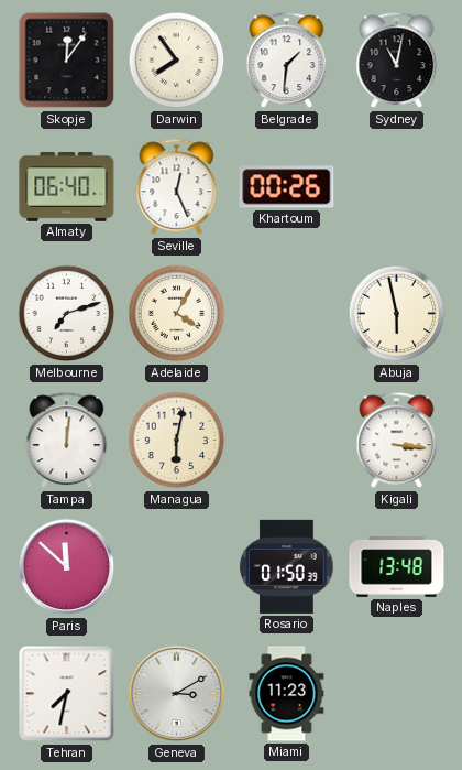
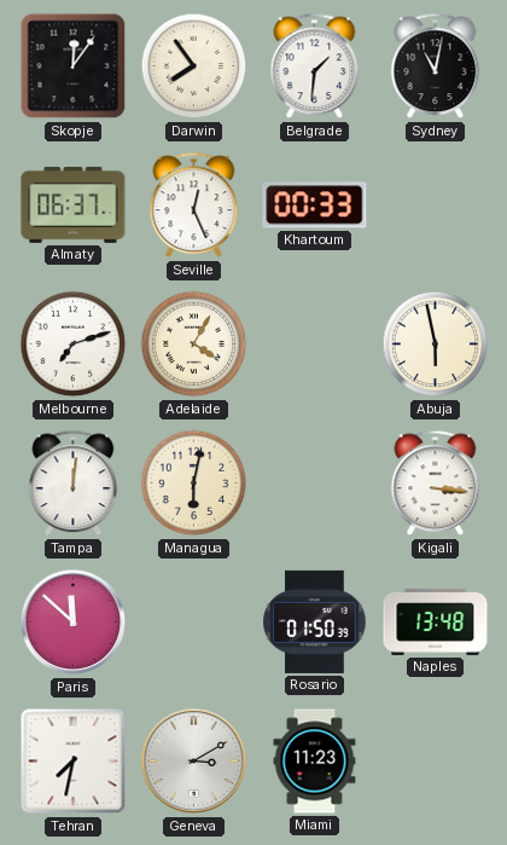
Almaty: 06:40 -> 06:37
Khartoum: 00:26 -> 00:33
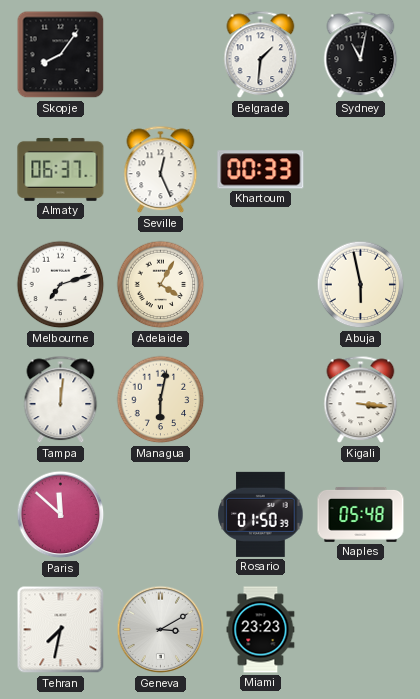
Skopje: 12:06 -> 8:06
Darwin: 7:54 -> none
Naples: 13:48 -> 05:48
Miami: 11:23 -> 23:23
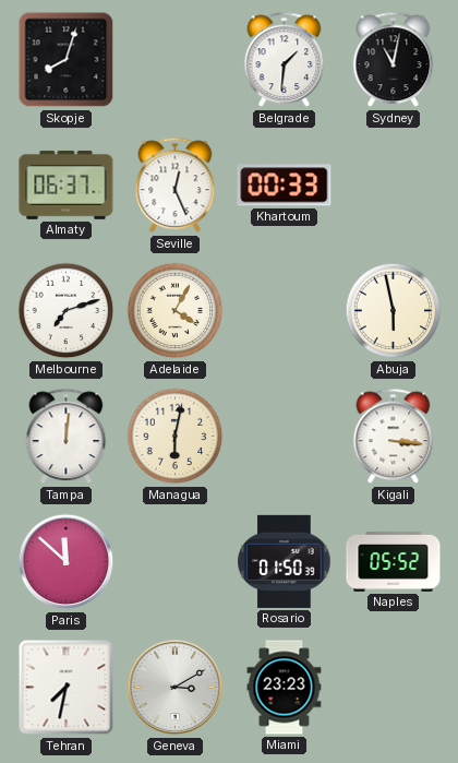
Skopje: 8:06 -> 8:03
Naples: 05:48 -> 05:52
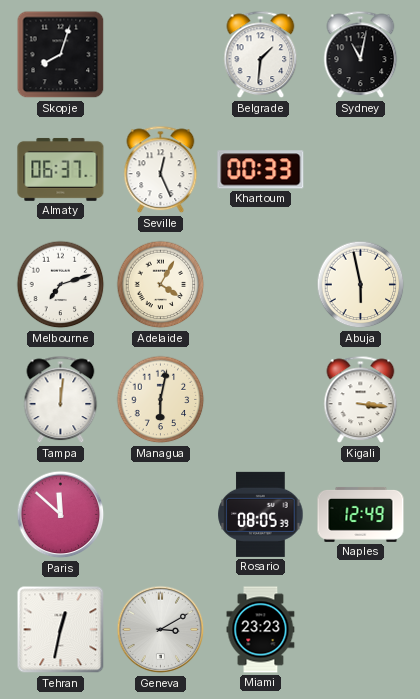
Rosario: 01:50 -> 08:05
Naples: 05:52 -> 12:49
Tehran: 7:32 -> 12:32
